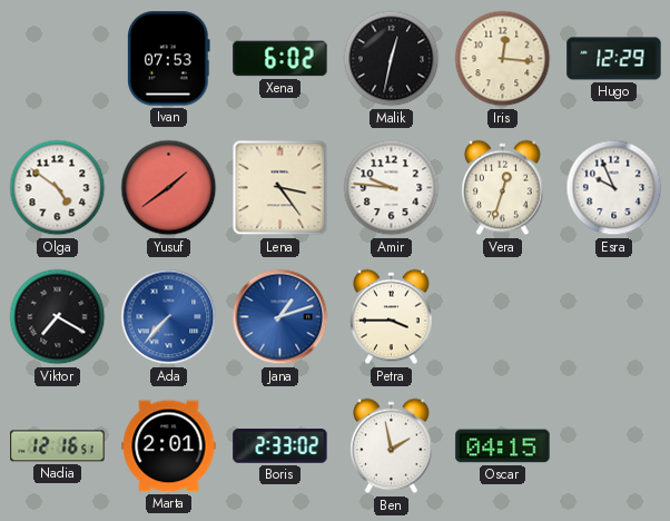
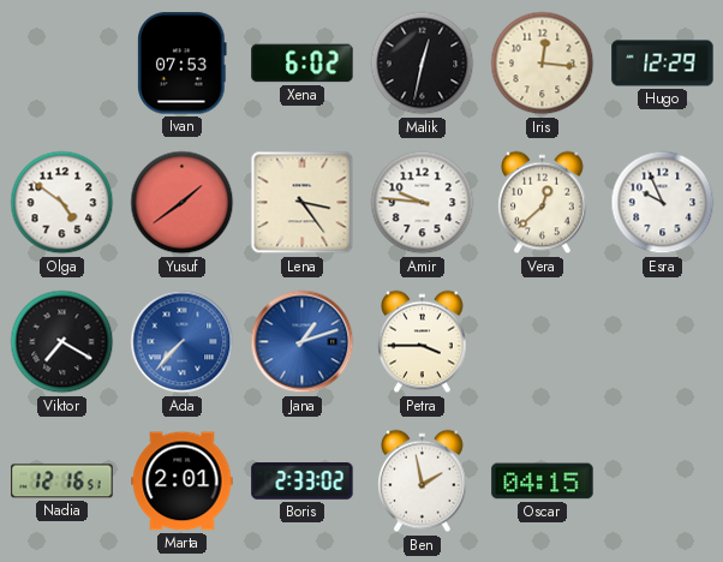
Vera: 12:33 -> 12:38
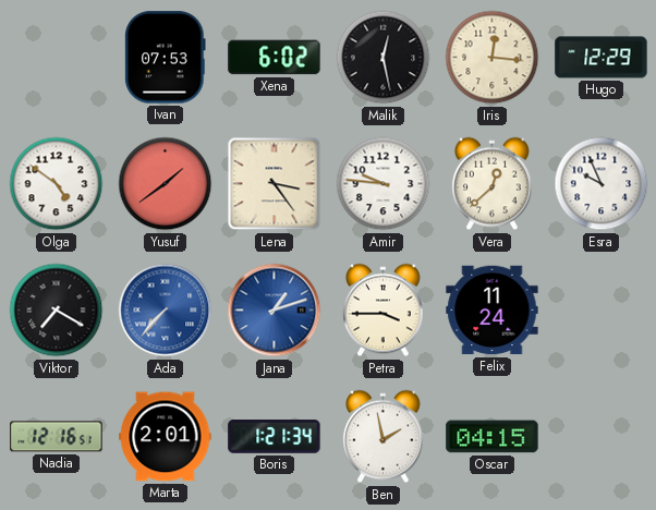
Malik: 12:32 -> 12:28
Felix: none -> 11:24
Boris: 2:33 -> 1:21
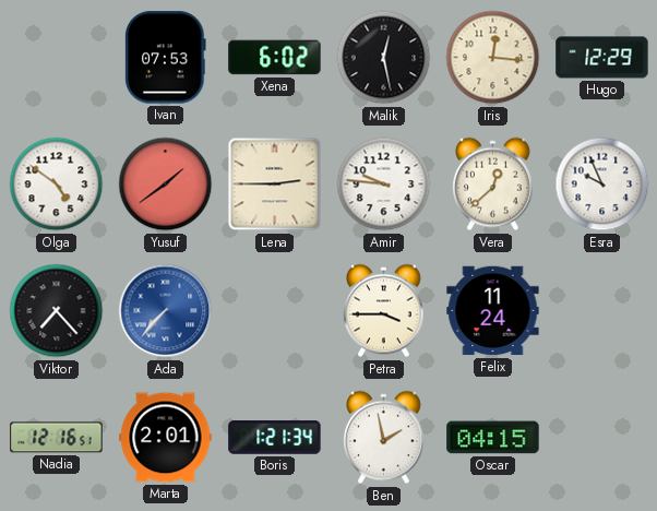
Lena: 3:24 -> 2:45
Viktor: 7:20 -> 7:23
Jana: 1:12 -> none
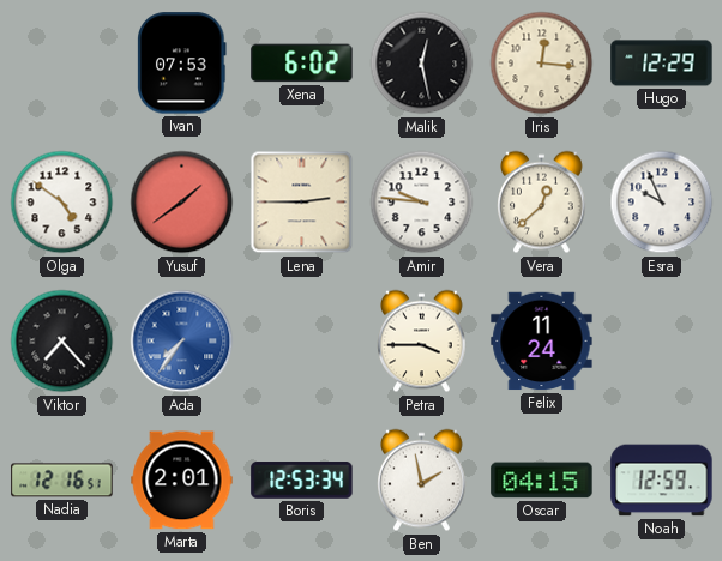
Ada: 7:37 -> 7:36
Boris: 1:21 -> 12:53
Noah: none -> 12:59
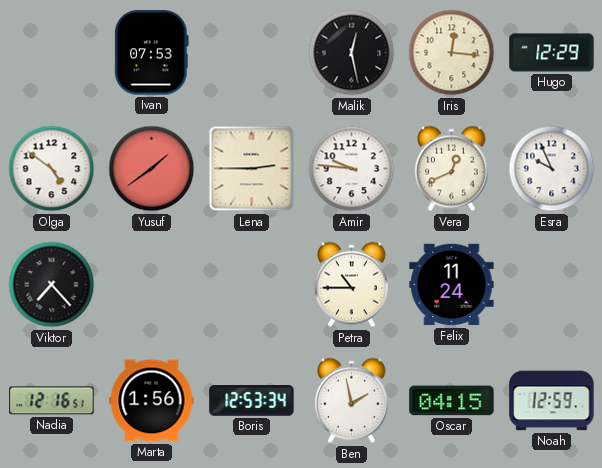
Xena: 6:02 -> none
Vera: 12:38 -> 12:41
Ada: 7:36 -> none
Petra: 3:45 -> 10:45
Marta: 2:01 -> 1:56
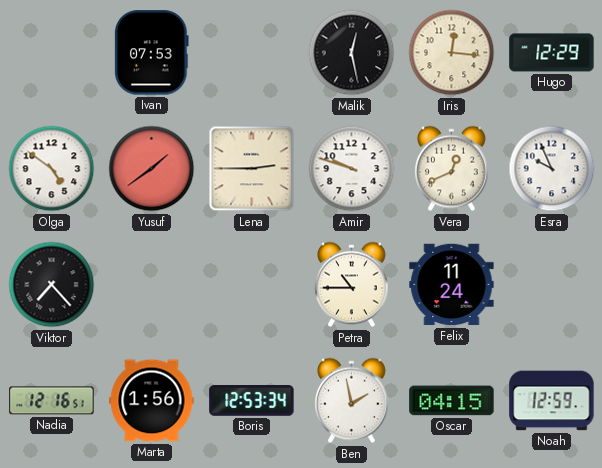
Amir: 9:46 -> 9:48
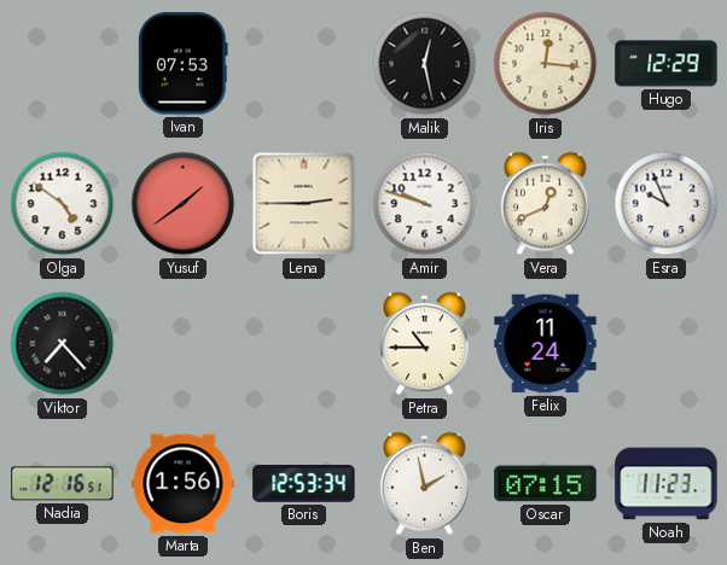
Oscar: 04:15 -> 07:15
Noah: 12:59 -> 11:23
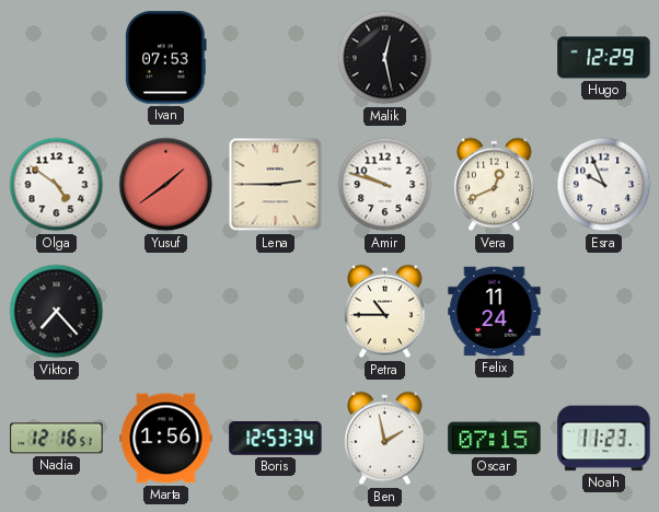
Iris: 12:16 -> none
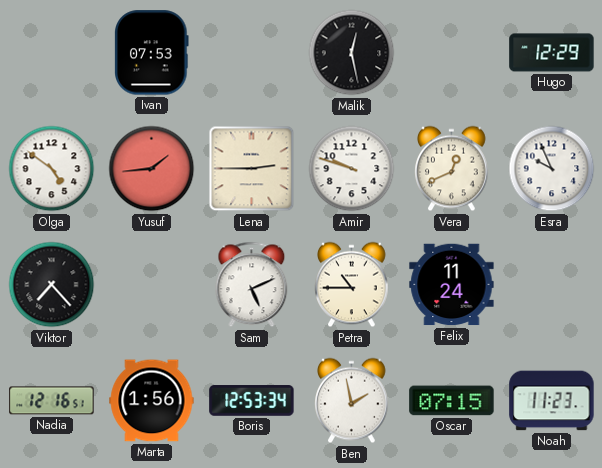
Yusuf: 1:39 -> 1:44
Sam: none -> 5:11
